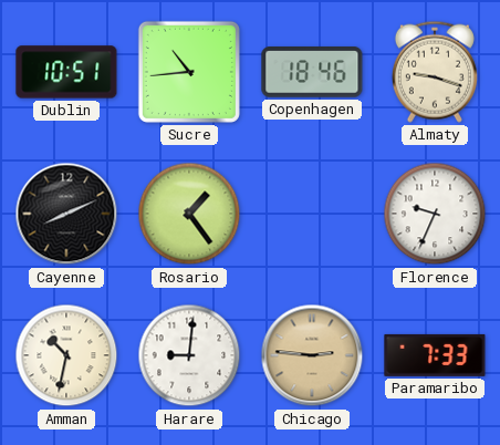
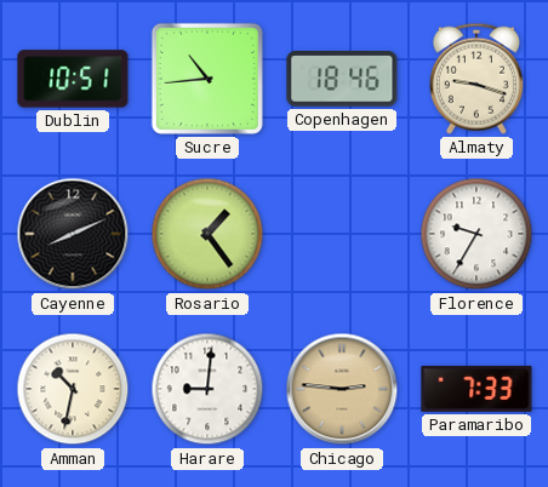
Florence: 9:34 -> 9:35
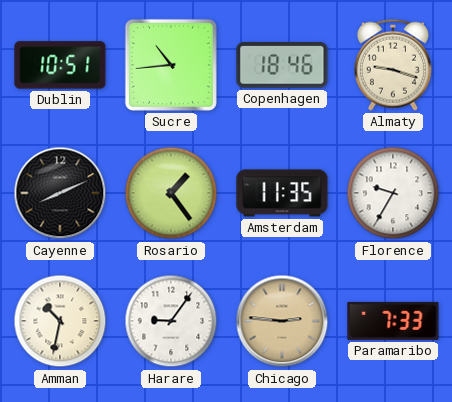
Amsterdam: none -> 11:35
Harare: 9:01 -> 9:06
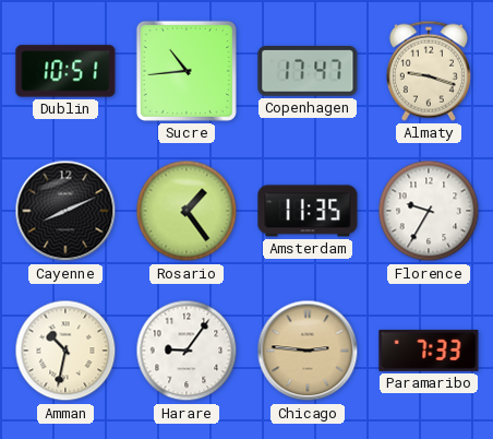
Copenhagen: 18:46 -> 17:47
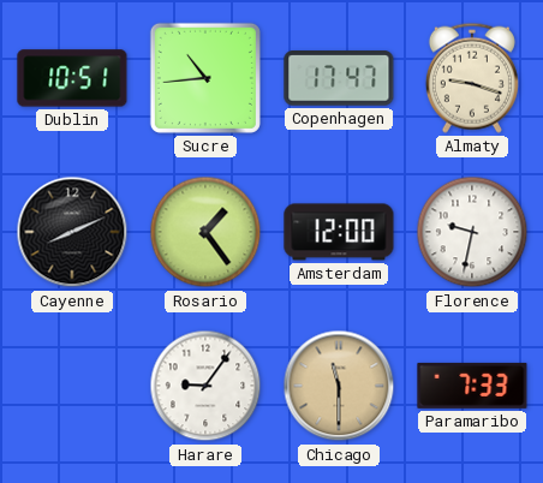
Amsterdam: 11:35 -> 12:00
Florence: 9:35 -> 9:32
Amman: 10:32 -> none
Chicago: 2:46 -> 11:30
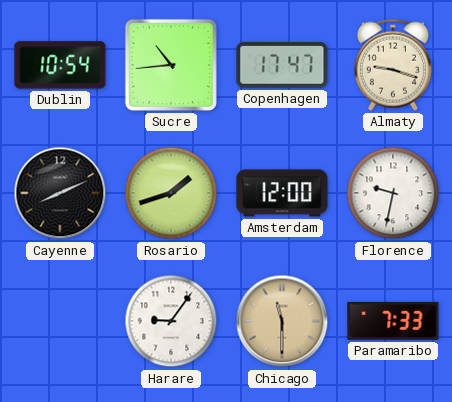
Dublin: 10:51 -> 10:54
Rosario: 1:24 -> 1:42
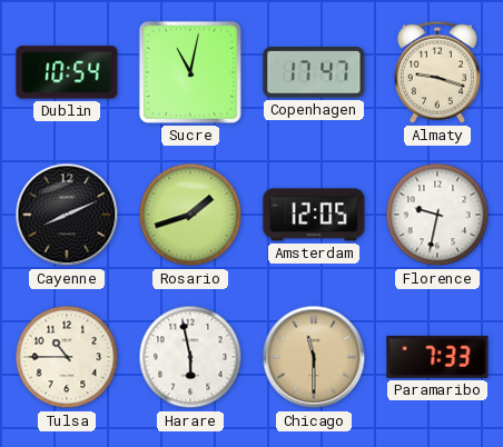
Sucre: 10:44 -> 11:02
Amsterdam: 12:00 -> 12:05
Tulsa: none -> 10:45
Harare: 9:06 -> 5:58
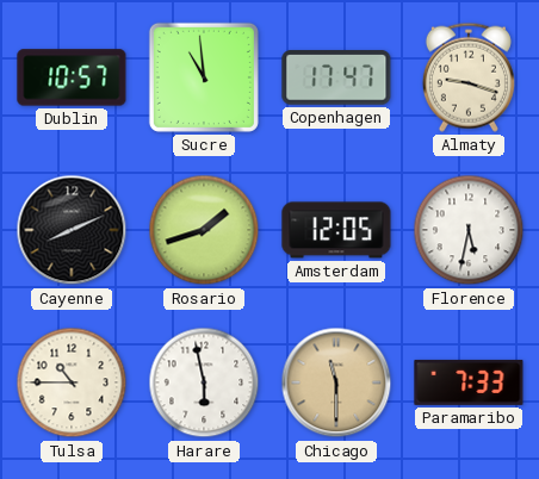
Dublin: 10:54 -> 10:57
Sucre: 11:02 -> 10:59
Florence: 9:32 -> 5:32
